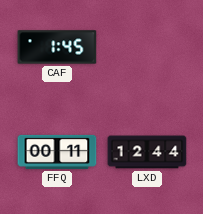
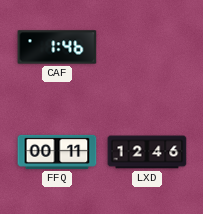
CAF: 1:45 -> 1:46
LXD: 12:44 -> 12:46
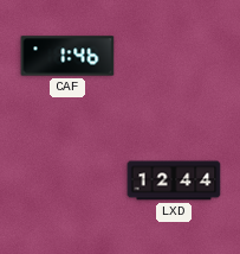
FFQ: 00:11 -> none
LXD: 12:46 -> 12:44
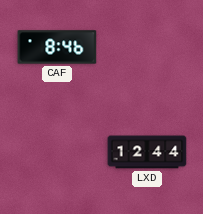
CAF: 1:46 -> 8:46
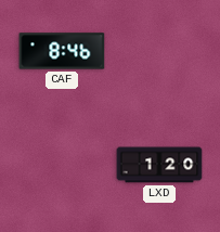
LXD: 12:44 -> 1:20
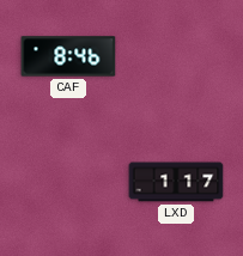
LXD: 1:20 -> 1:17
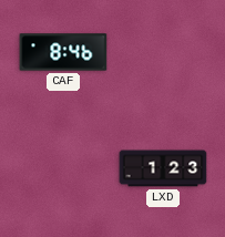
LXD: 1:17 -> 1:23
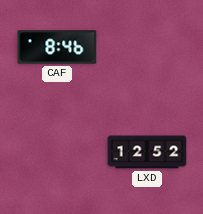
LXD: 1:23 -> 12:52
